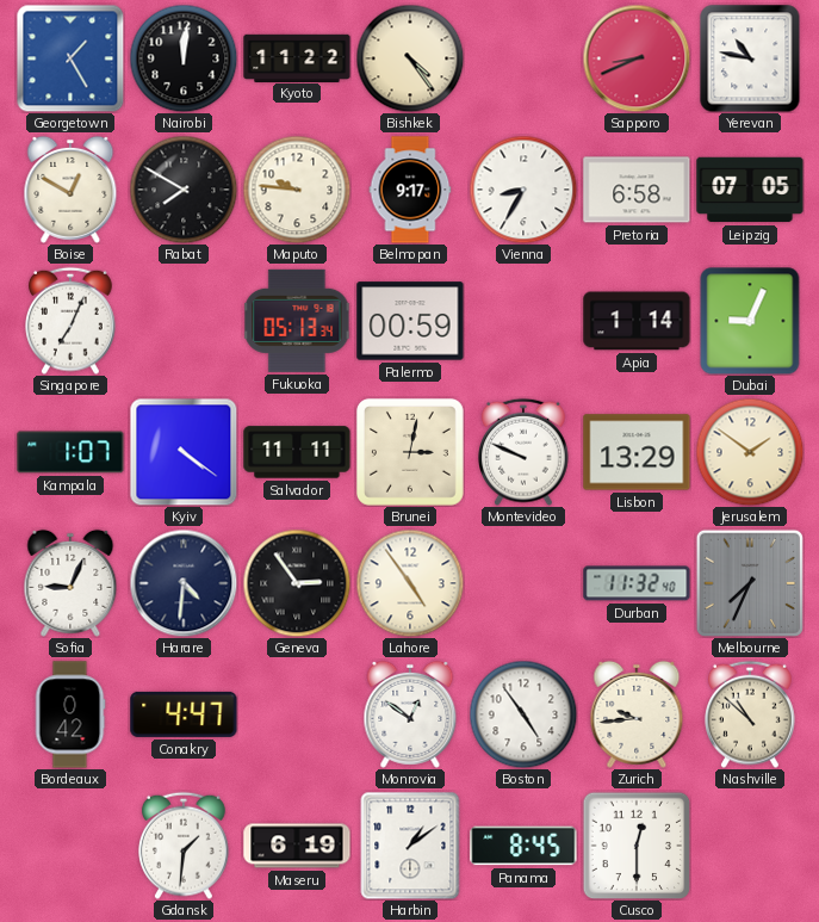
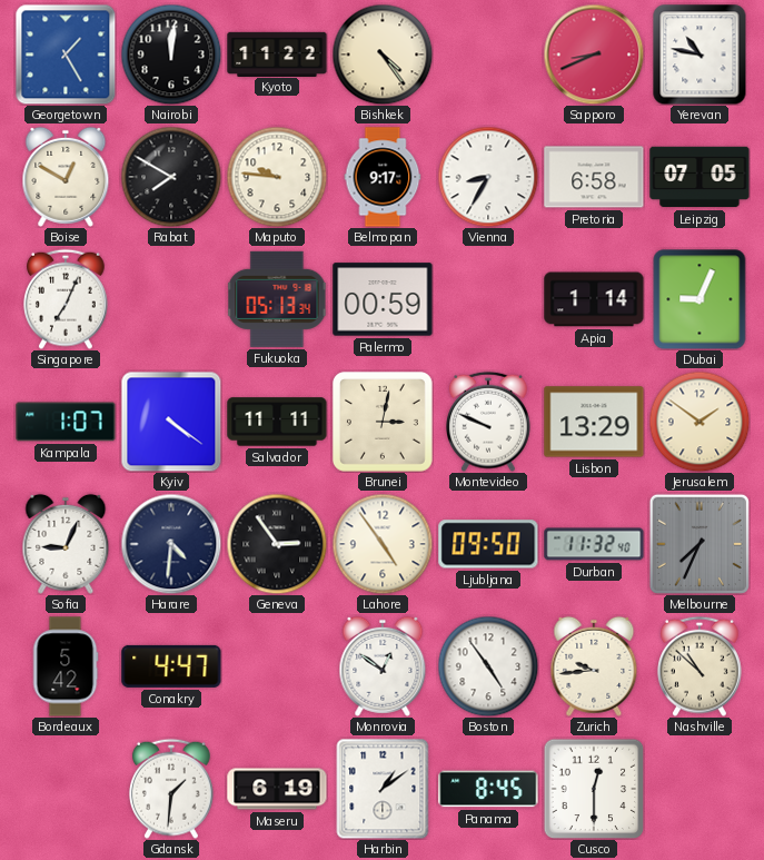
Ljubljana: none -> 09:50
Bordeaux: 0:42 -> 5:42
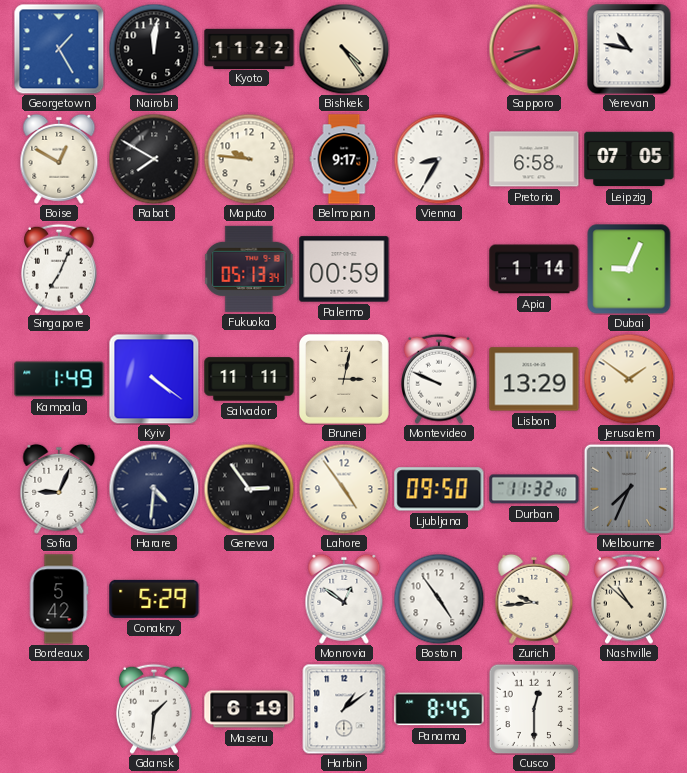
Kampala: 1:07 -> 1:49
Conakry: 4:47 -> 5:29
